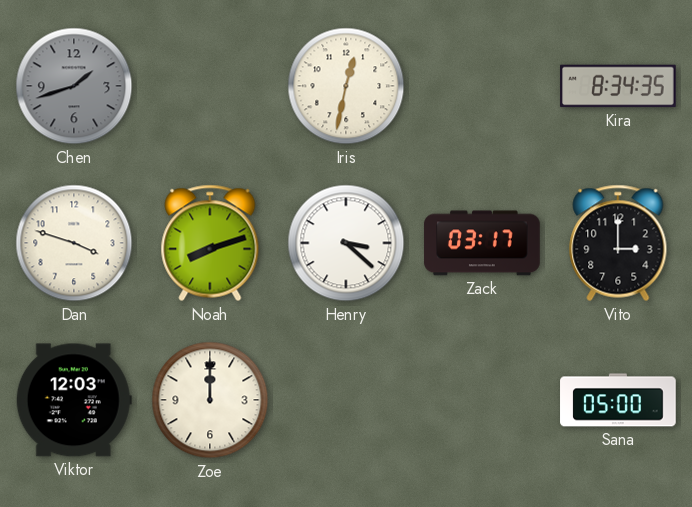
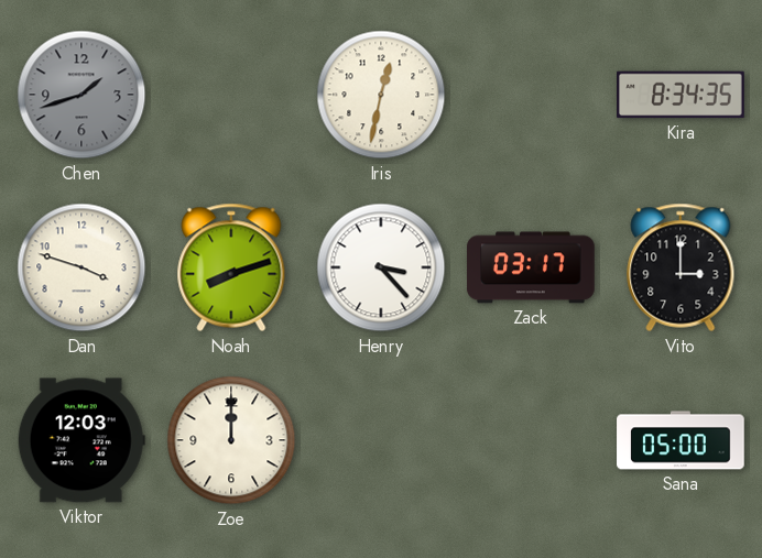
Henry: 3:22 -> 3:23
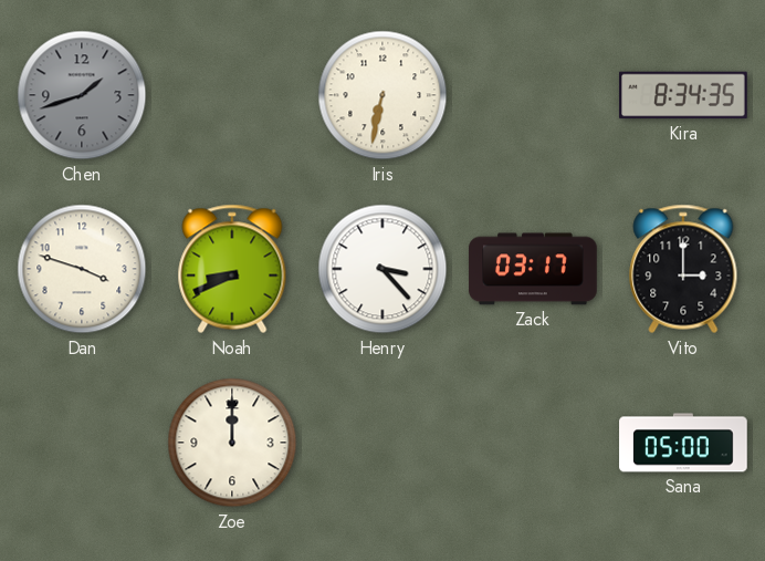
Iris: 12:32 -> 6:32
Noah: 8:12 -> 8:41
Viktor: 12:03 -> none
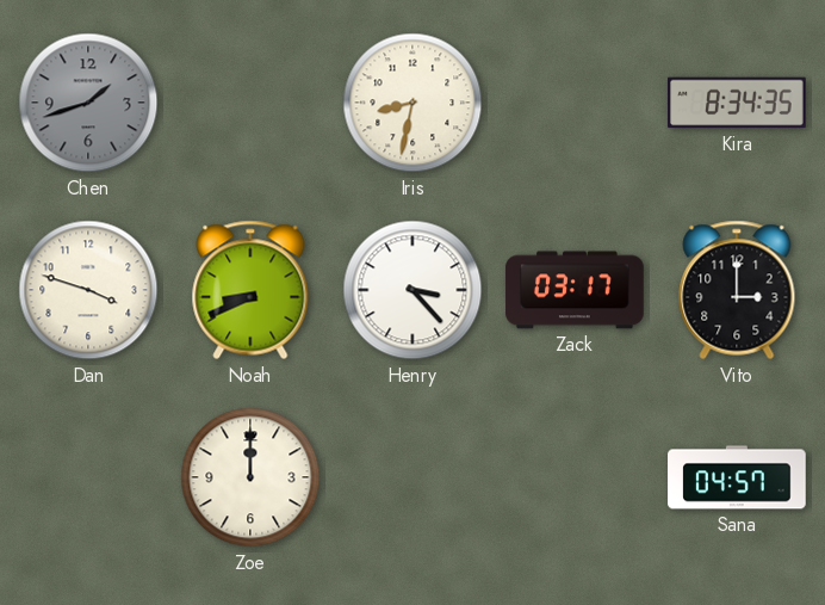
Iris: 6:32 -> 8:32
Sana: 05:00 -> 04:57
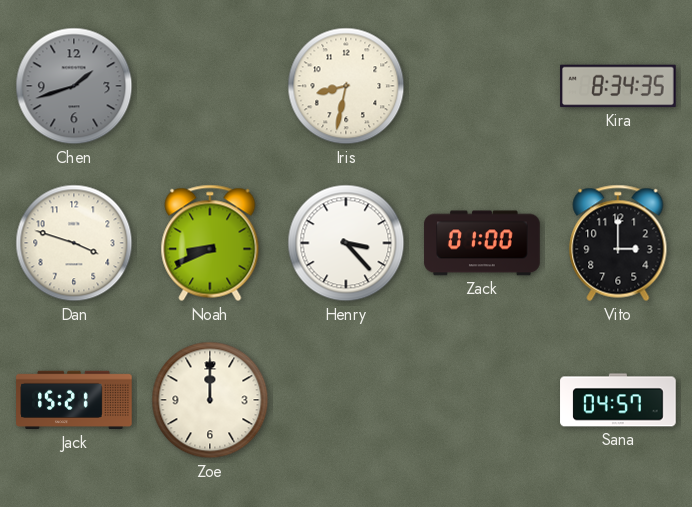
Zack: 03:17 -> 01:00
Jack: none -> 15:21
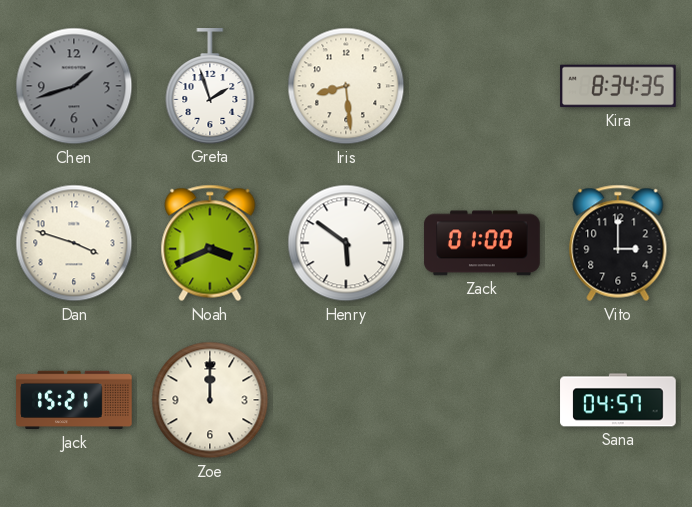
Greta: none -> 1:57
Iris: 8:32 -> 8:29
Noah: 8:41 -> 3:41
Henry: 3:23 -> 5:51
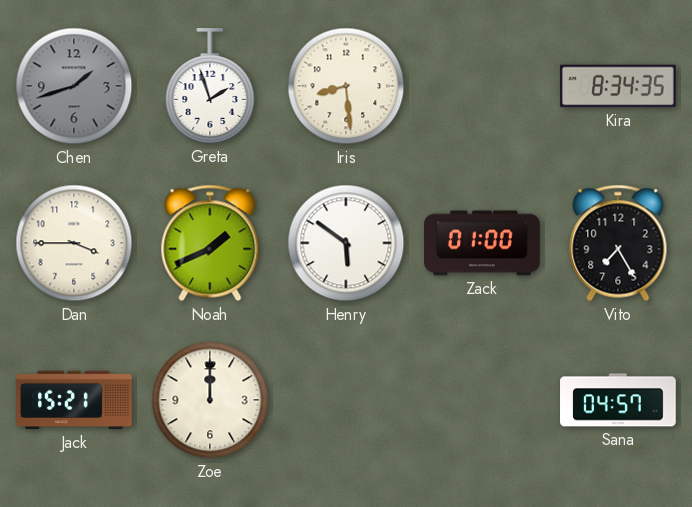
Dan: 3:48 -> 3:45
Noah: 3:41 -> 1:41
Vito: 3:00 -> 7:25
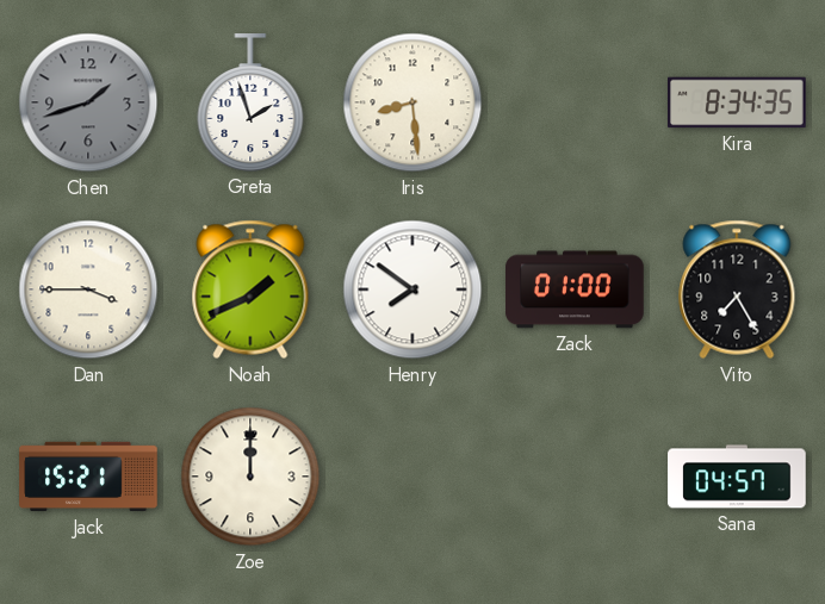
Henry: 5:51 -> 7:51
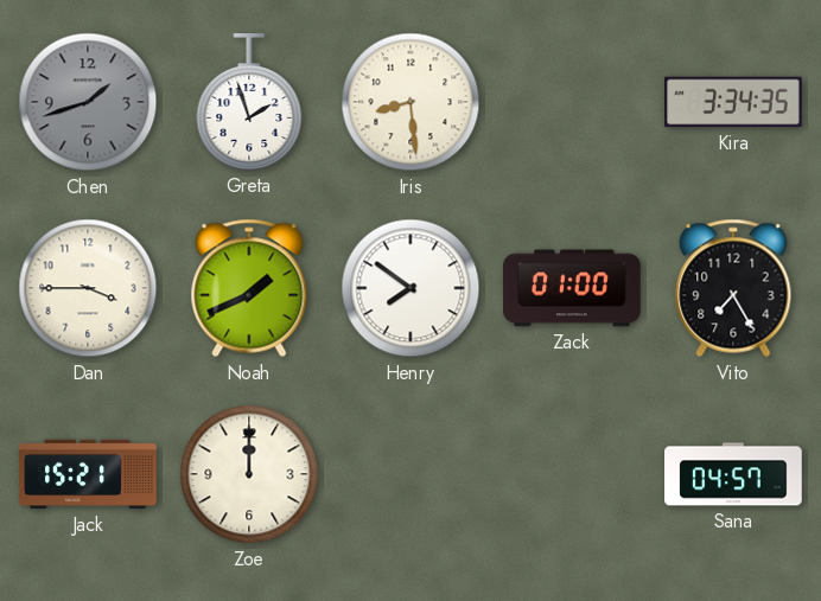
Kira: 8:34 -> 3:34
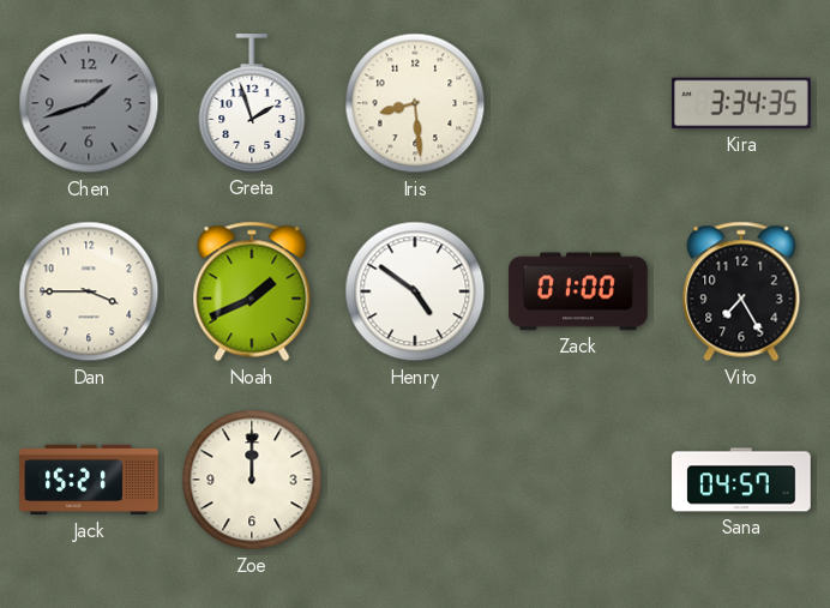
Henry: 7:51 -> 4:51
